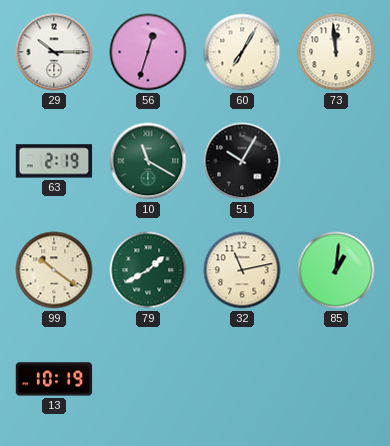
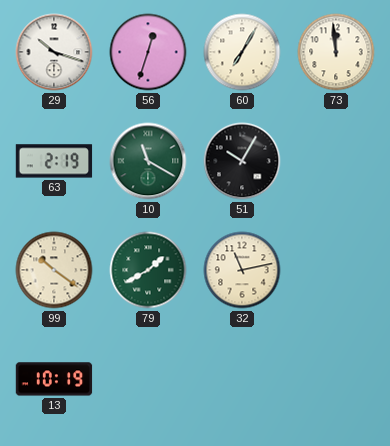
29: 10:15 -> 10:18
85: 1:01 -> none
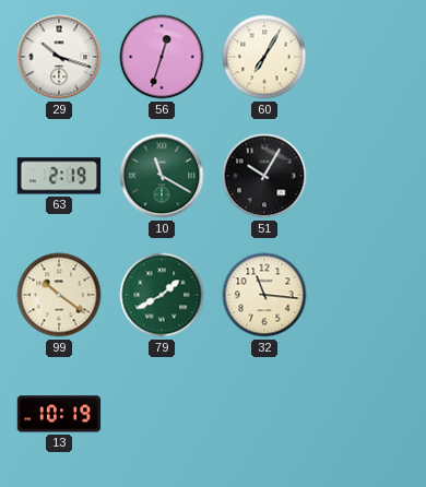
73: 11:59 -> none
32: 11:13 -> 11:16
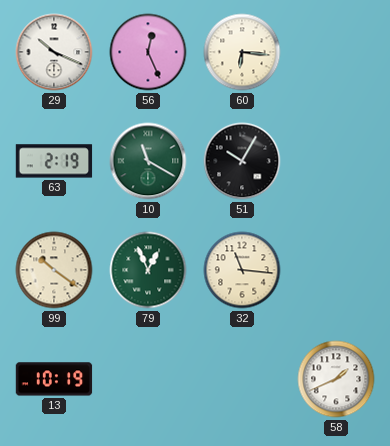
29: 10:18 -> 10:19
56: 12:33 -> 12:26
60: 7:05 -> 6:16
79: 1:40 -> 12:56
58: none -> 1:41
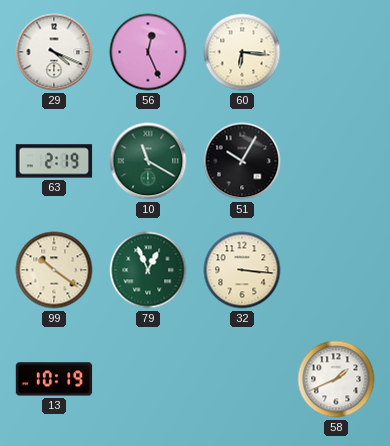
29: 10:19 -> 4:19
32: 11:16 -> 3:16
